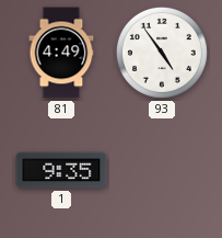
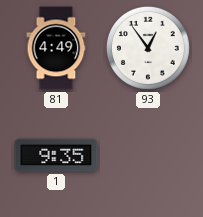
93: 4:54 -> 12:54
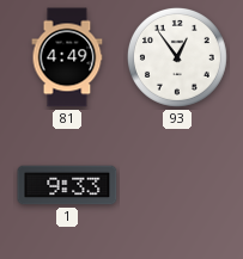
1: 9:35 -> 9:33
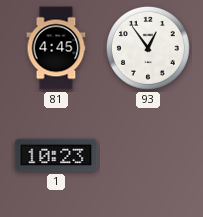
81: 4:49 -> 4:45
1: 9:33 -> 10:23
